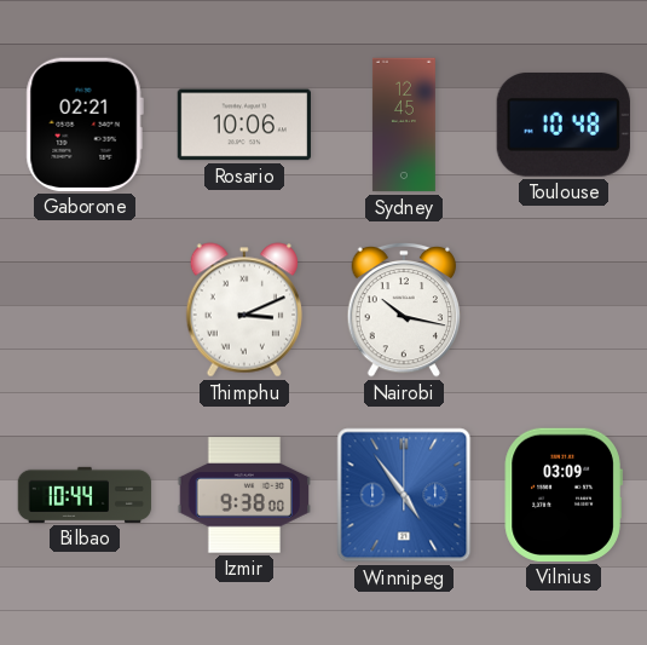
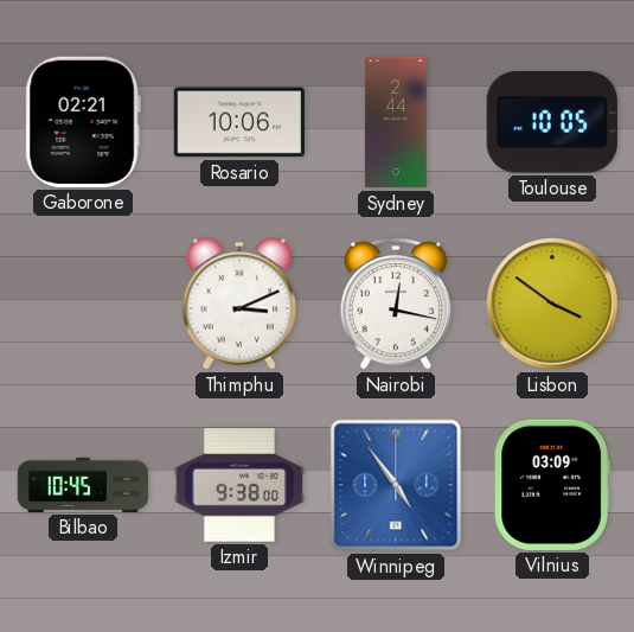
Sydney: 12:45 -> 2:44
Toulouse: 10:48 -> 10:05
Nairobi: 10:17 -> 12:17
Lisbon: none -> 3:51
Bilbao: 10:44 -> 10:45
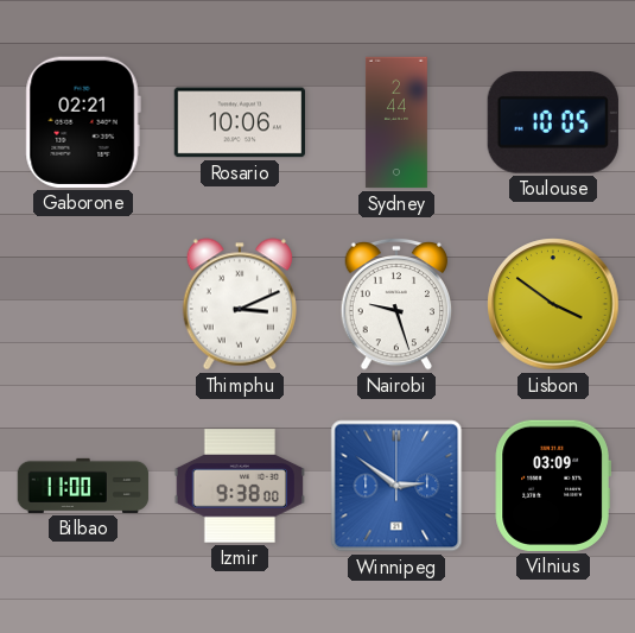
Nairobi: 12:17 -> 9:27
Bilbao: 10:45 -> 11:00
Winnipeg: 4:54 -> 2:51
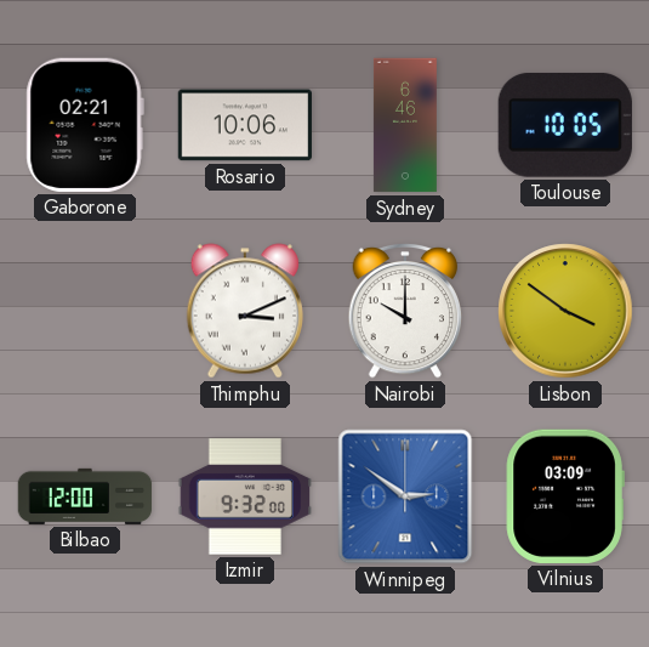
Sydney: 2:44 -> 6:46
Nairobi: 9:27 -> 10:00
Bilbao: 11:00 -> 12:00
Izmir: 9:38 -> 9:32
